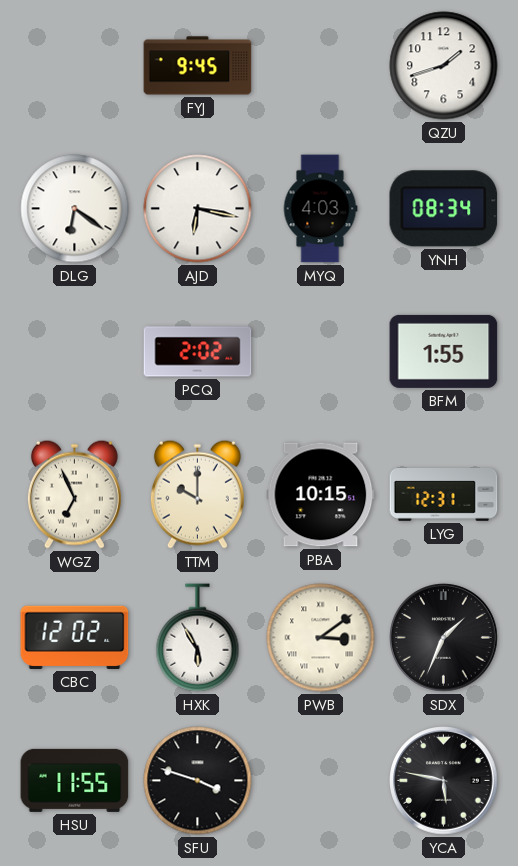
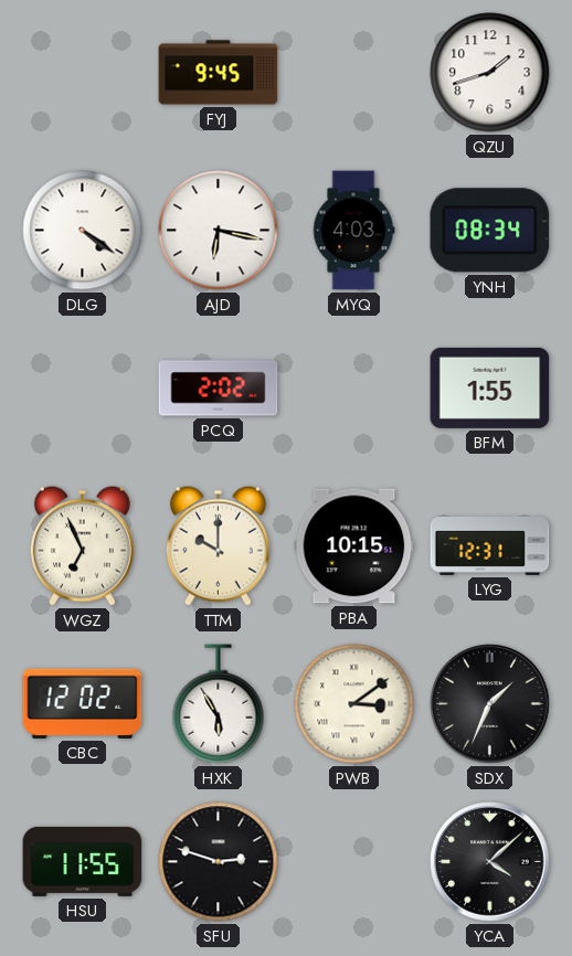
DLG: 6:21 -> 4:21
SFU: 3:48 -> 2:48
YCA: 5:47 -> 4:08
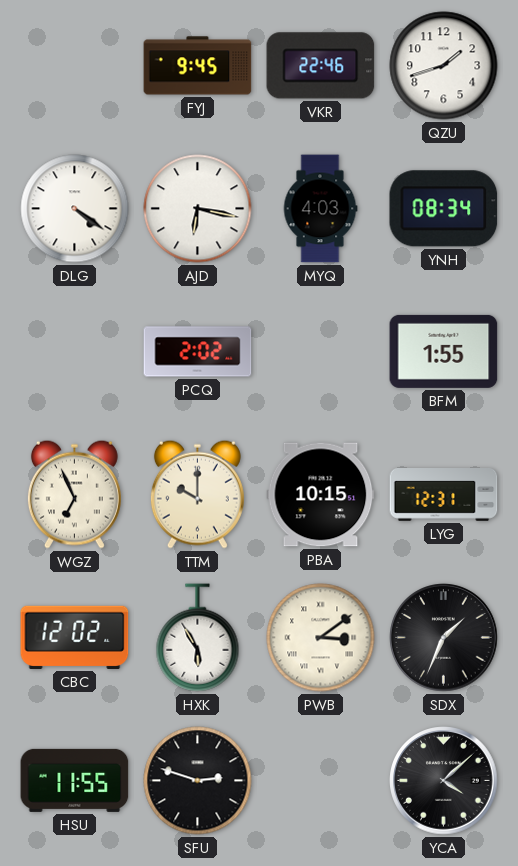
VKR: none -> 22:46
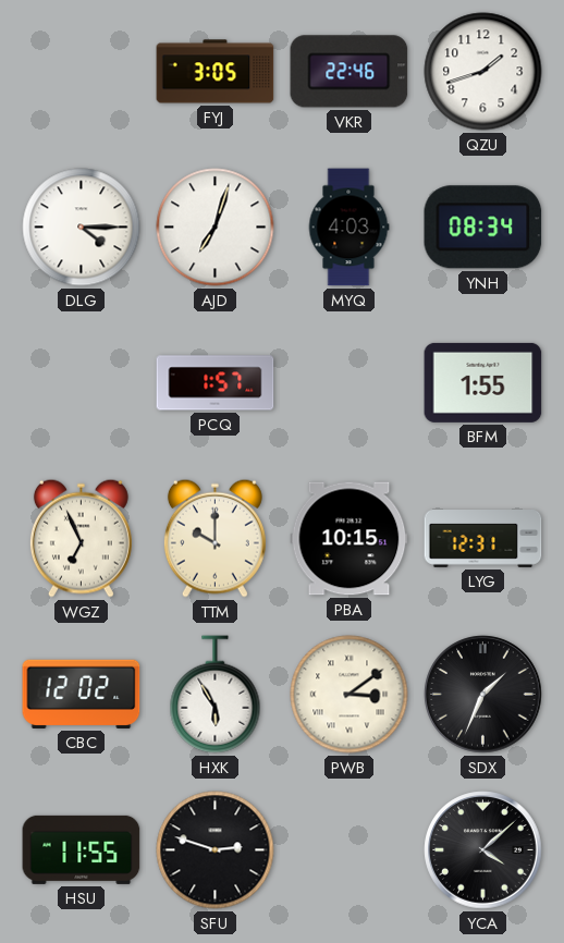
FYJ: 9:45 -> 3:05
DLG: 4:21 -> 4:15
AJD: 6:17 -> 7:03
PCQ: 2:02 -> 1:57
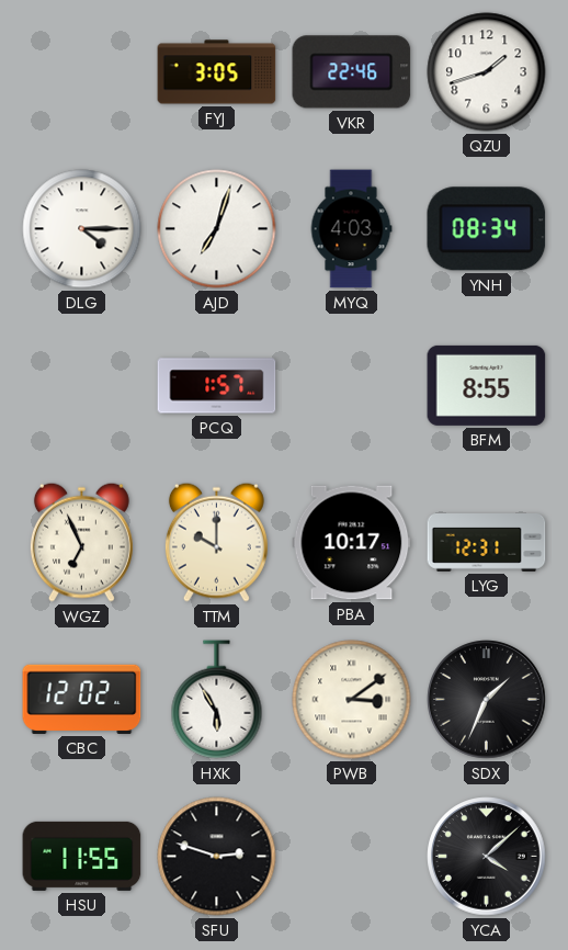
BFM: 1:55 -> 8:55
PBA: 10:15 -> 10:17
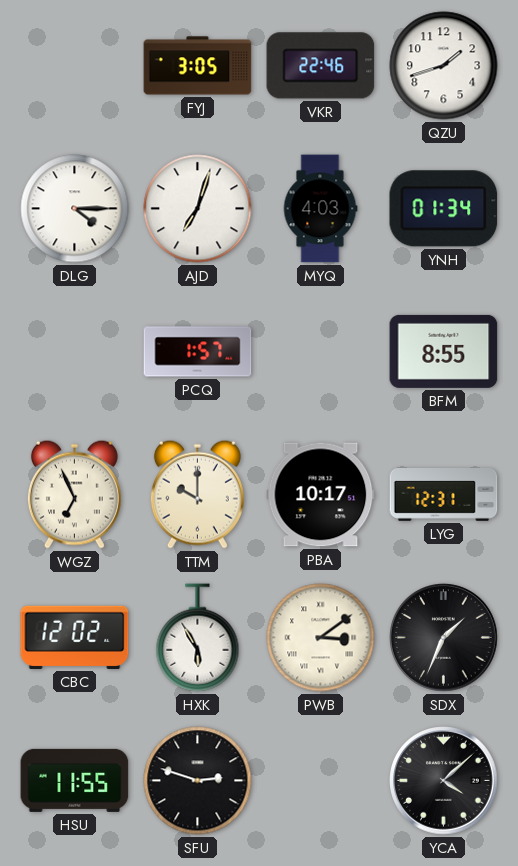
YNH: 08:34 -> 01:34
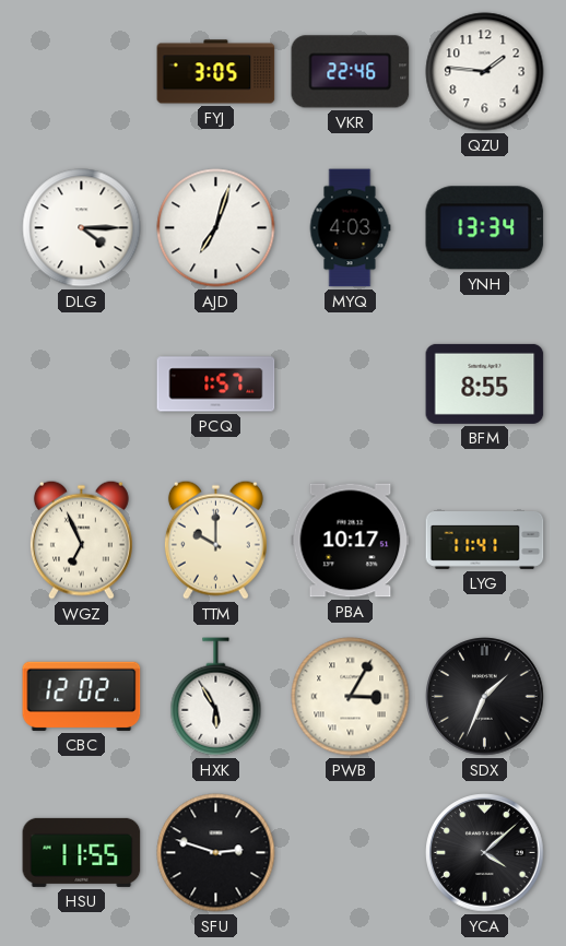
QZU: 1:42 -> 1:46
YNH: 01:34 -> 13:34
LYG: 12:31 -> 11:41
PWB: 3:09 -> 3:05
